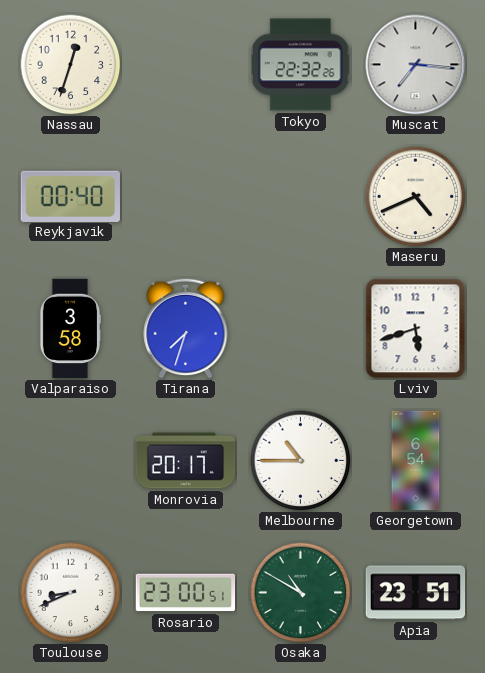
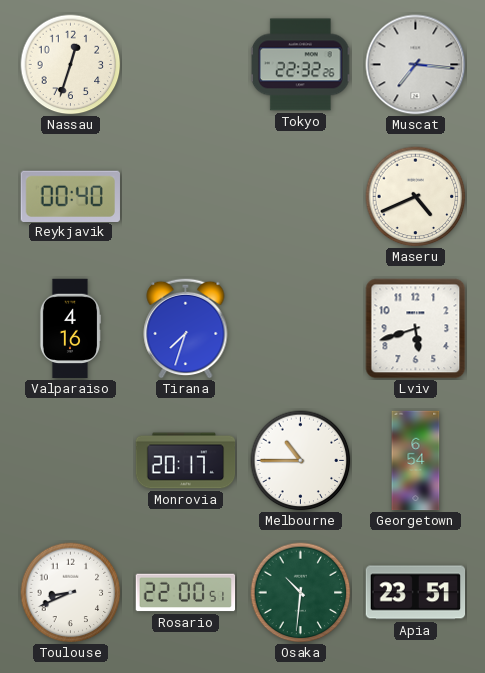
Valparaiso: 3:58 -> 4:16
Rosario: 23:00 -> 22:00
Osaka: 10:50 -> 10:31
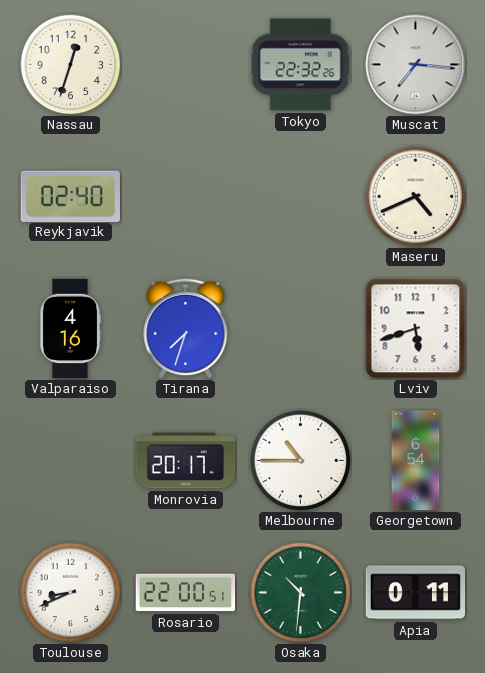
Reykjavik: 00:40 -> 02:40
Apia: 23:51 -> 0:11
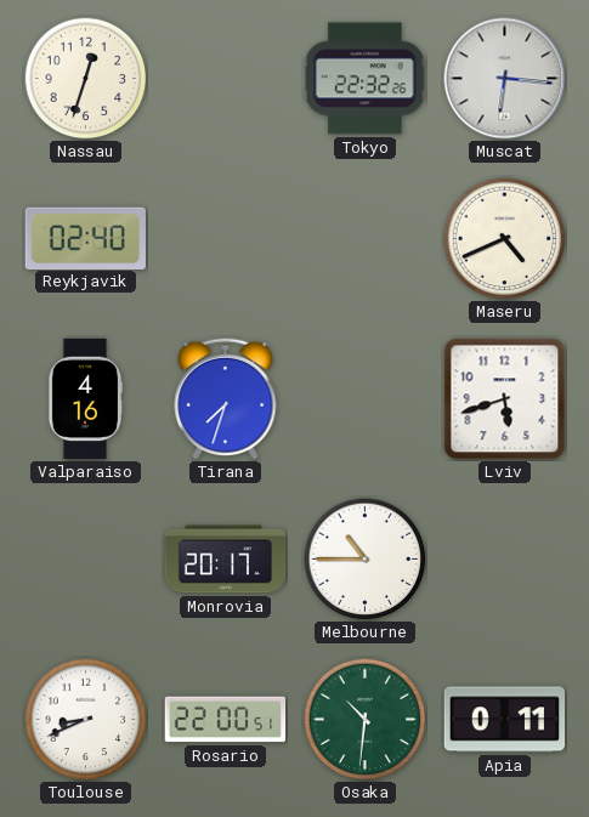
Muscat: 7:16 -> 6:16
Georgetown: 6:54 -> none
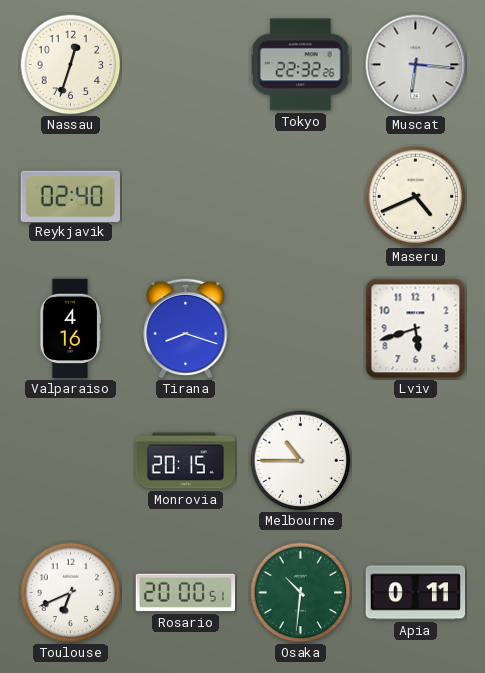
Tirana: 7:33 -> 8:18
Monrovia: 20:17 -> 20:15
Toulouse: 8:41 -> 6:41
Rosario: 22:00 -> 20:00
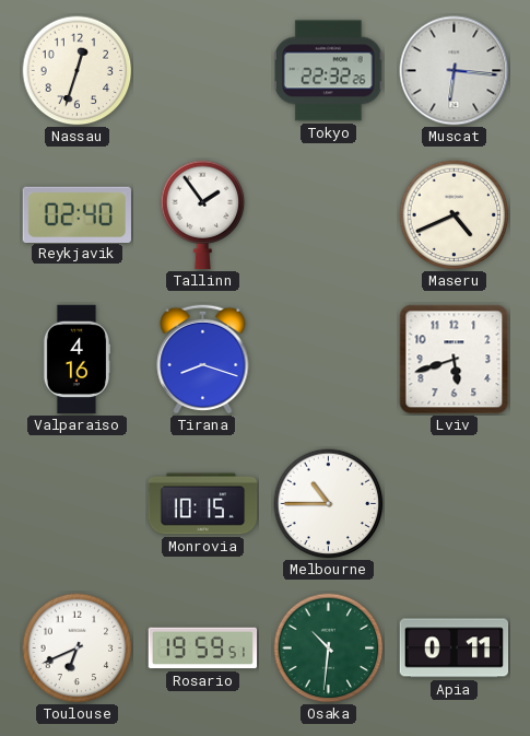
Tallinn: none -> 1:54
Monrovia: 20:15 -> 10:15
Rosario: 20:00 -> 19:59
